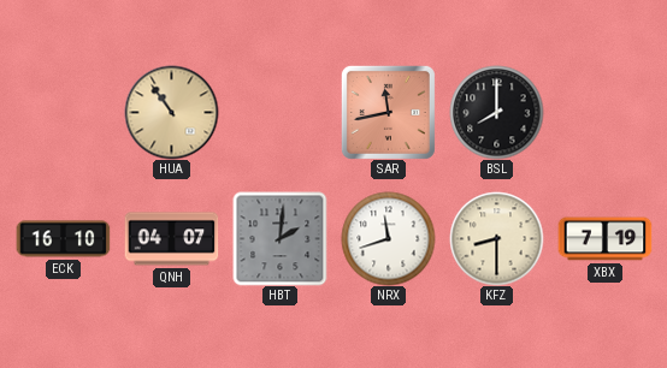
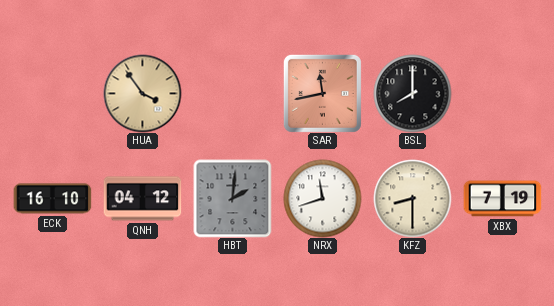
HUA: 10:54 -> 3:54
QNH: 04:07 -> 04:12
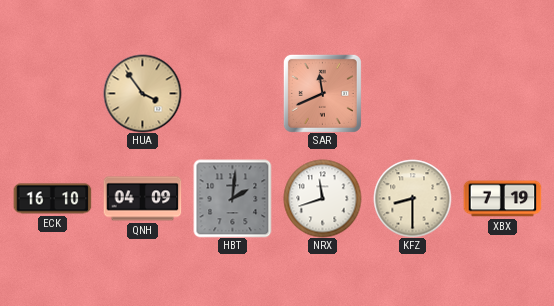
SAR: 11:43 -> 11:41
BSL: 8:00 -> none
QNH: 04:12 -> 04:09
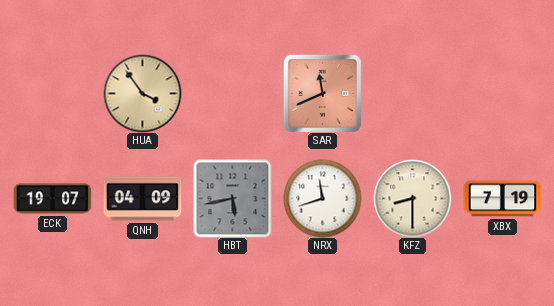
ECK: 16:10 -> 19:07
HBT: 2:01 -> 5:43
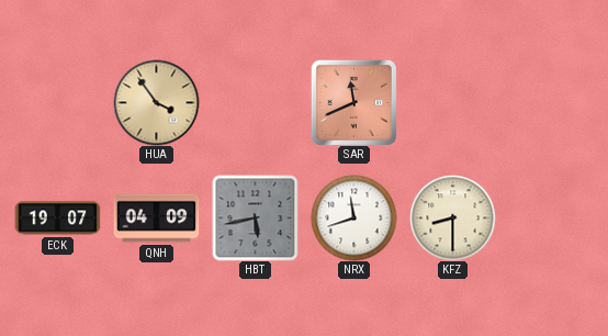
XBX: 7:19 -> none
